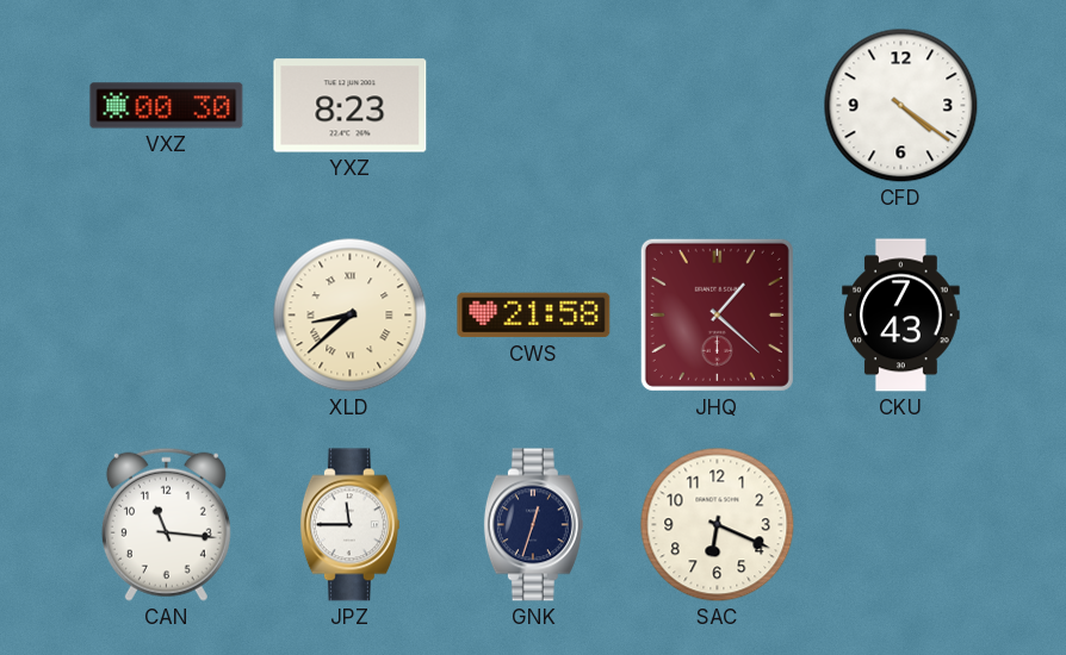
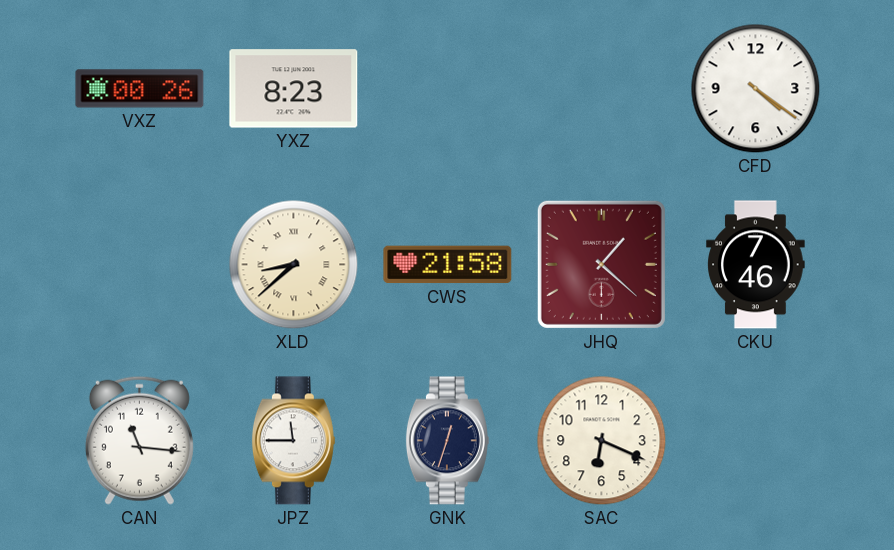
VXZ: 00:30 -> 00:26
CKU: 7:43 -> 7:46
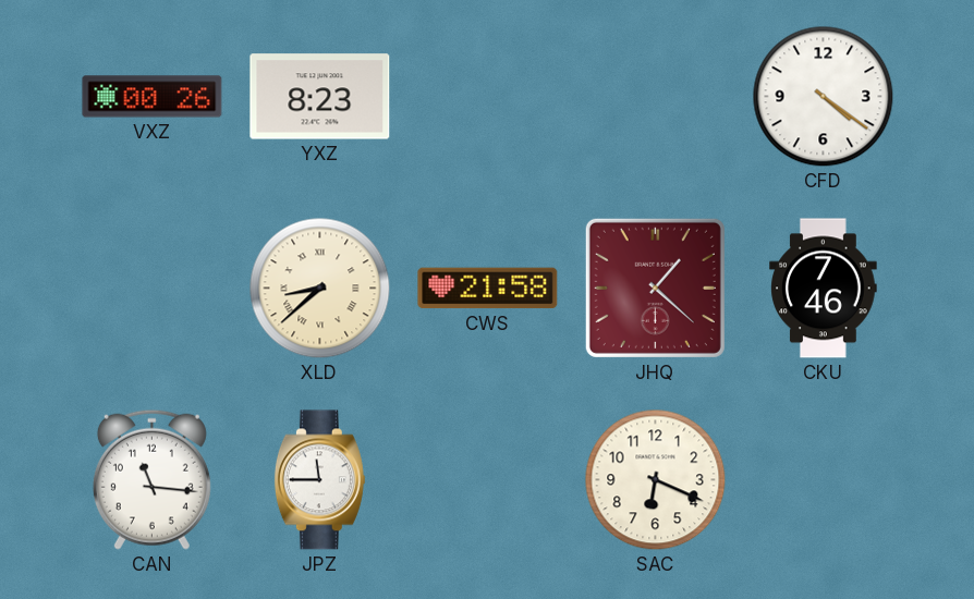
GNK: 12:33 -> none
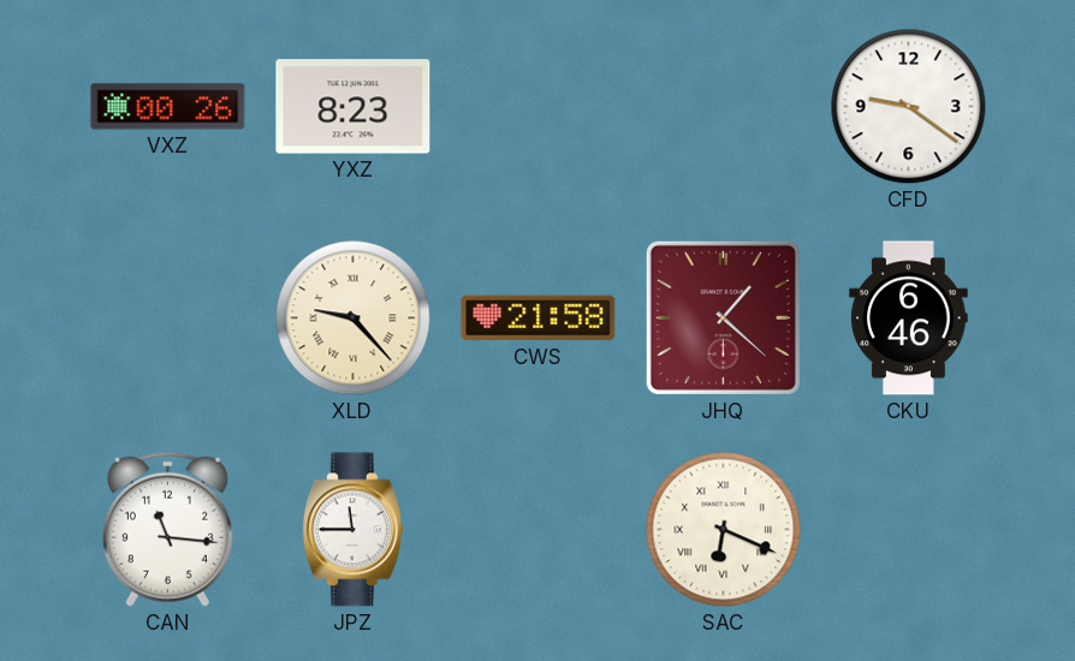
CFD: 4:21 -> 9:21
XLD: 8:38 -> 9:23
CKU: 7:46 -> 6:46
SAC numerals: Arabic -> Roman
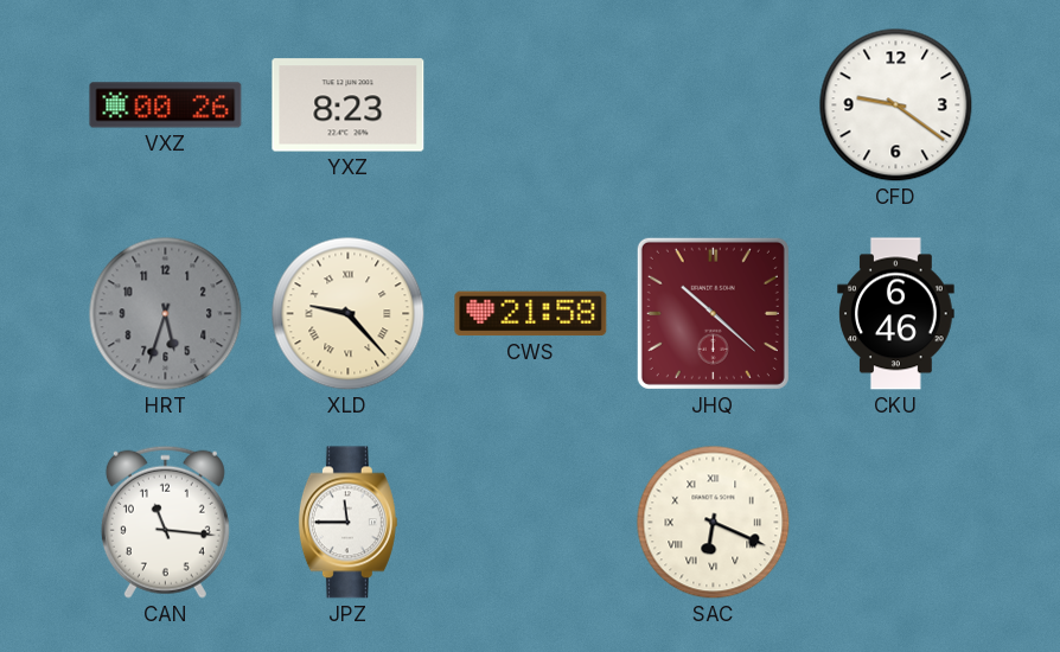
HRT: none -> 5:33
JHQ: 1:22 -> 10:22
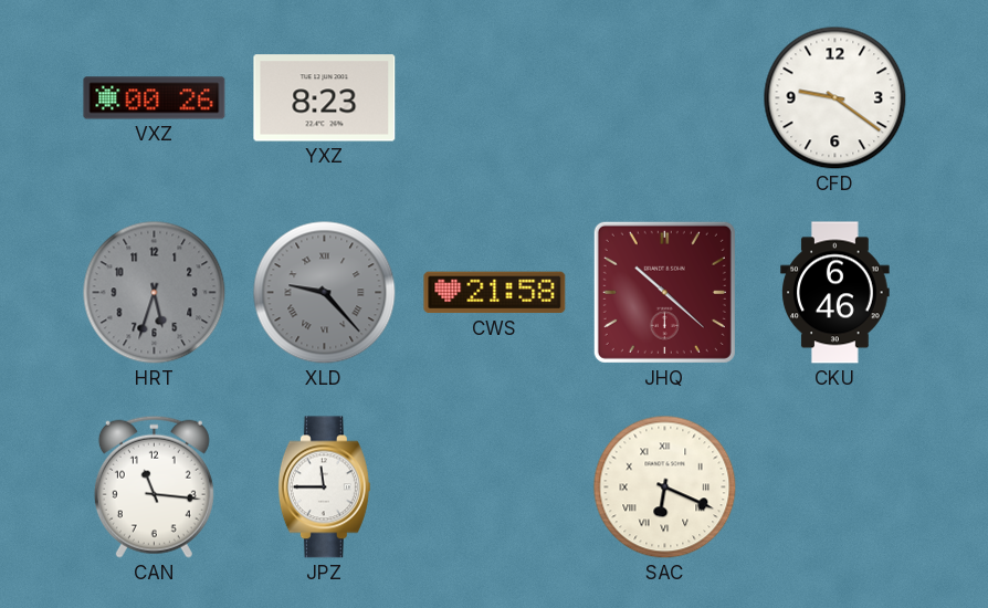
XLD dial: cream -> grey
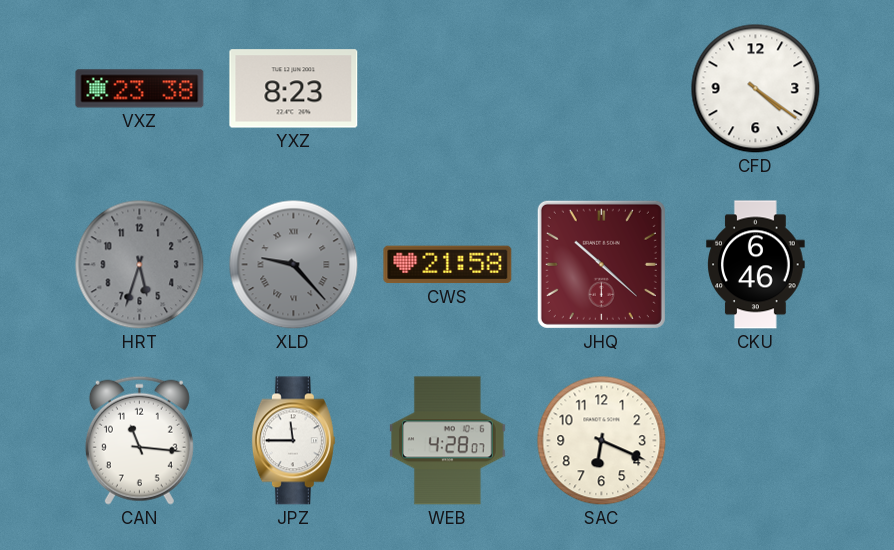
VXZ: 00:26 -> 23:38
CFD: 9:21 -> 4:21
WEB: none -> 4:28
SAC numerals: Roman -> Arabic
